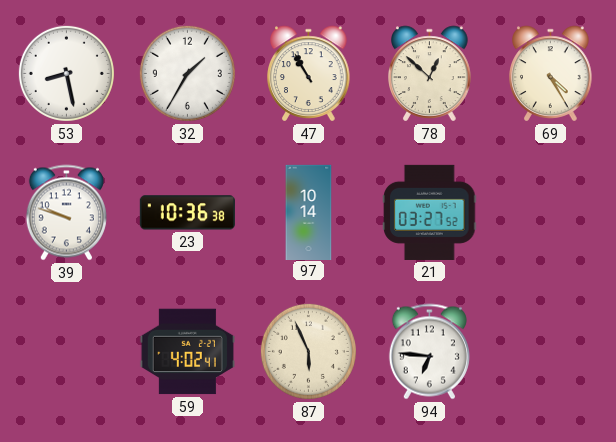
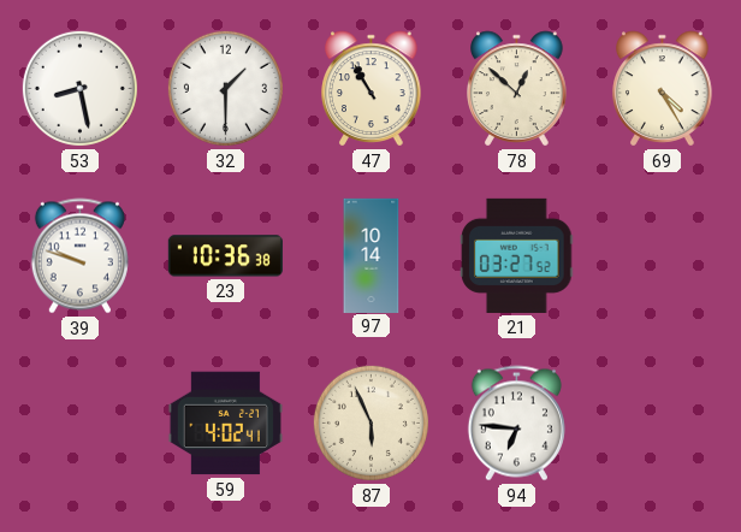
32: 1:35 -> 1:30
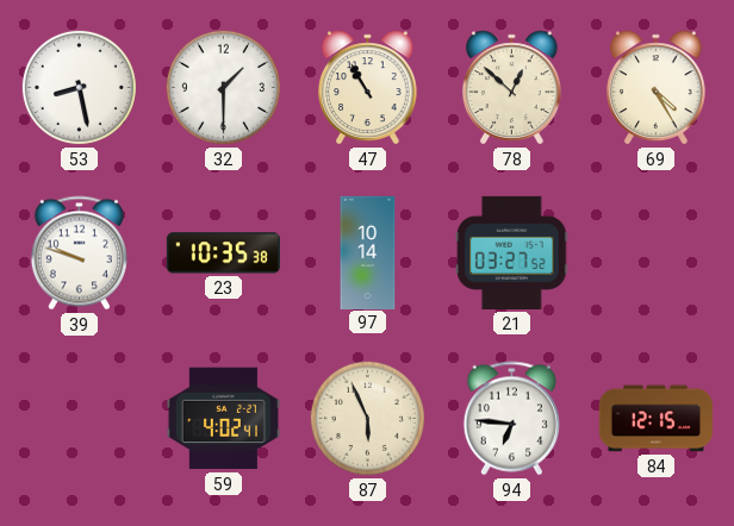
23: 10:36 -> 10:35
84: none -> 12:15
